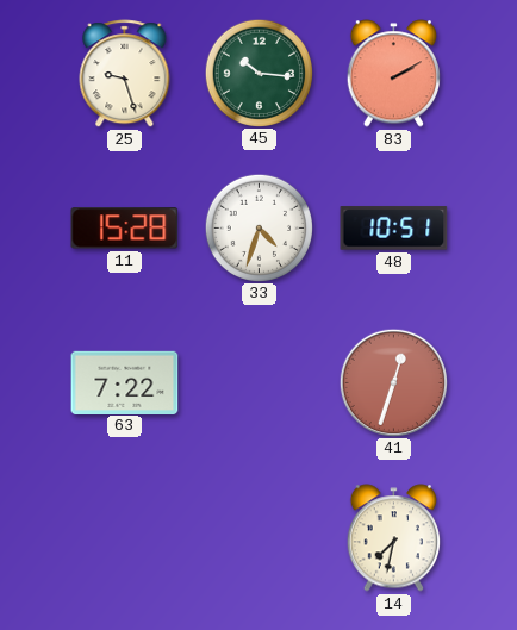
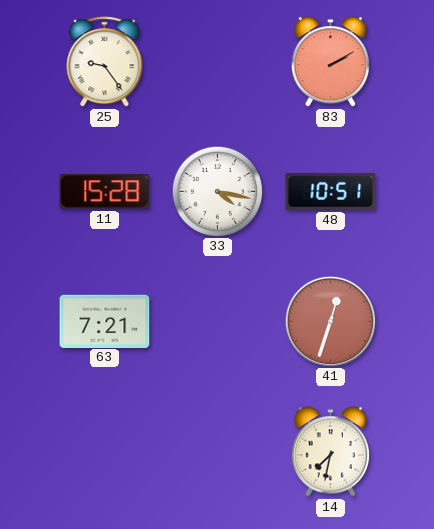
25: 9:27 -> 9:24
45: 10:16 -> none
33: 4:33 -> 4:17
63: 7:22 -> 7:21
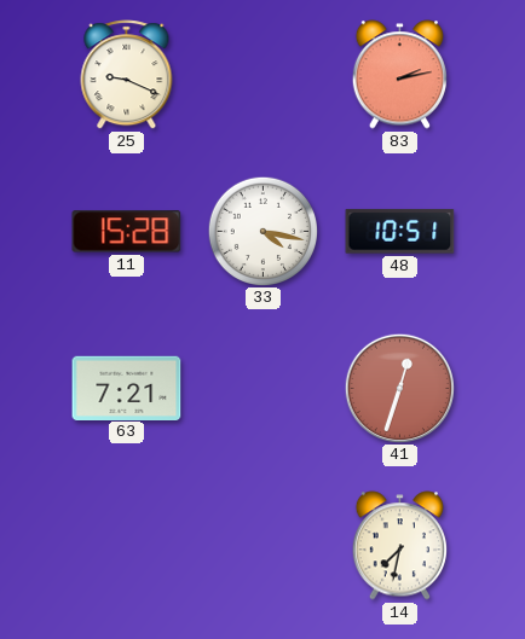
25: 9:24 -> 9:19
83: 2:10 -> 2:13
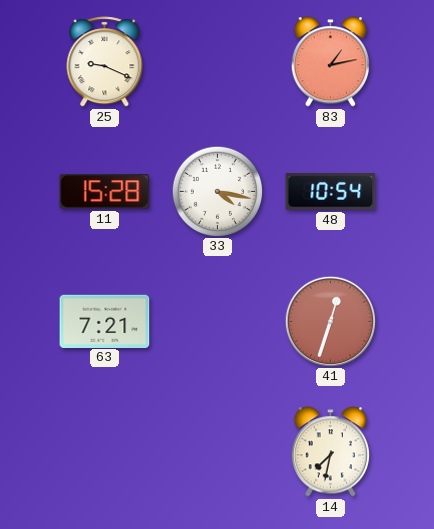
83: 2:13 -> 1:13
48: 10:51 -> 10:54
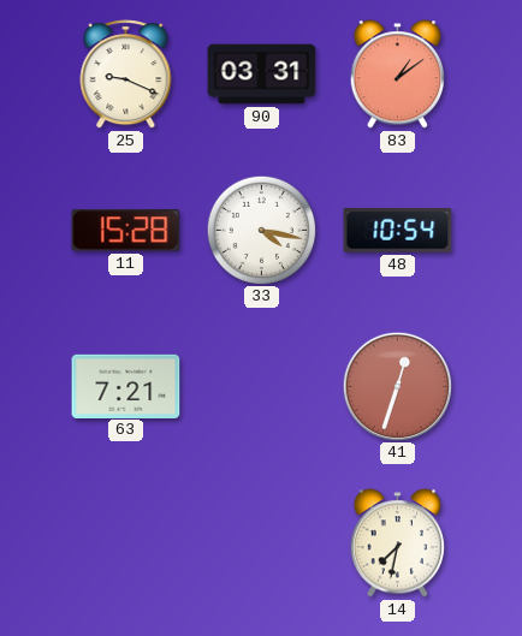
90: none -> 03:31
83: 1:13 -> 1:09
